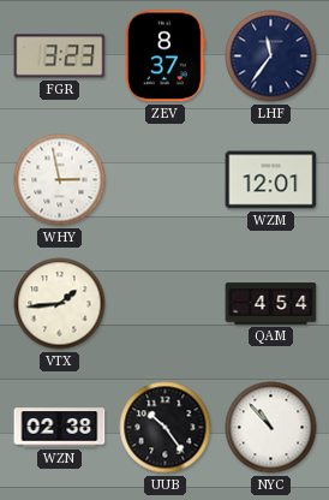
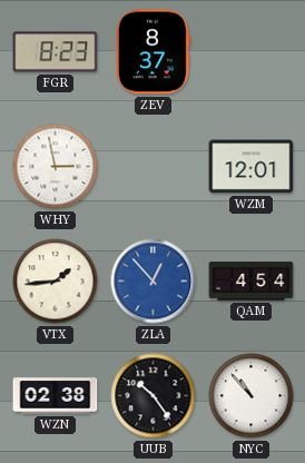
FGR: 3:23 -> 8:23
LHF: 11:36 -> none
ZLA: none -> 12:53
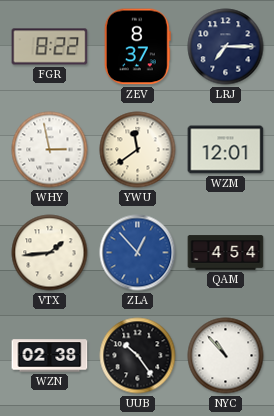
FGR: 8:23 -> 8:22
LRJ: none -> 7:15
YWU: none -> 11:39
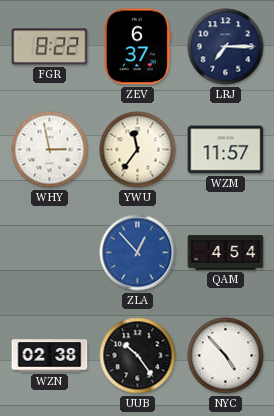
ZEV: 8:37 -> 6:37
YWU: 11:39 -> 11:36
WZM: 12:01 -> 11:57
VTX: 1:44 -> none
NYC: 10:53 -> 4:53
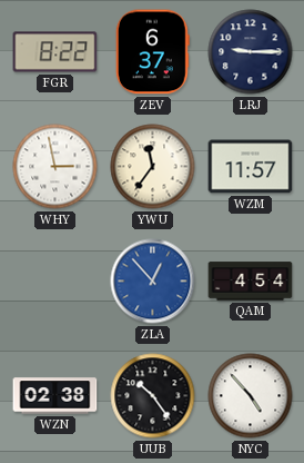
LRJ: 7:15 -> 9:15
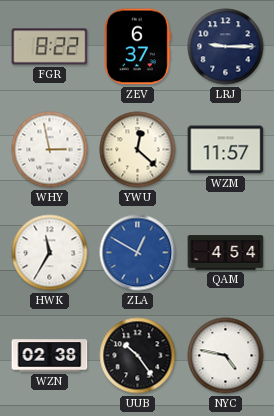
YWU: 11:36 -> 12:22
HWK: none -> 11:35
ZLA: 12:53 -> 12:50
NYC: 4:53 -> 4:47
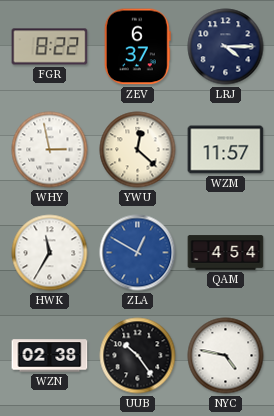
LRJ: 9:15 -> 4:15
